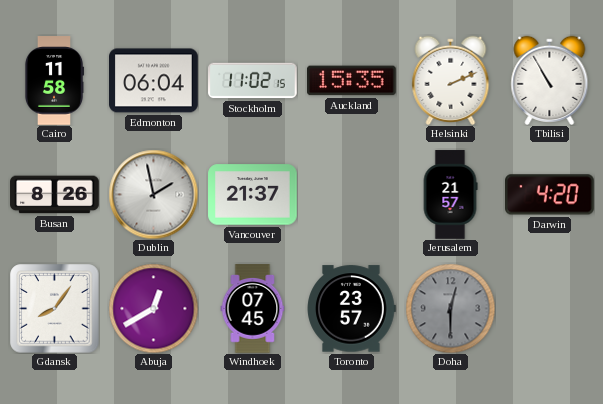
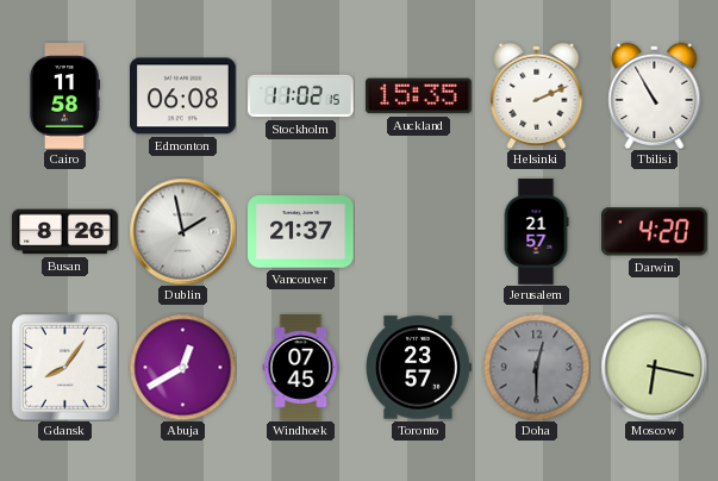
Edmonton: 06:04 -> 06:08
Moscow: none -> 6:17
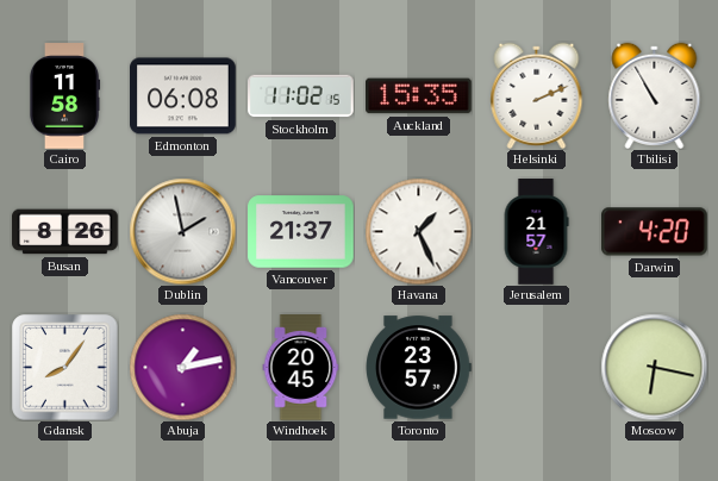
Havana: none -> 1:26
Abuja: 12:40 -> 1:13
Windhoek: 07:45 -> 20:45
Doha: 12:30 -> none
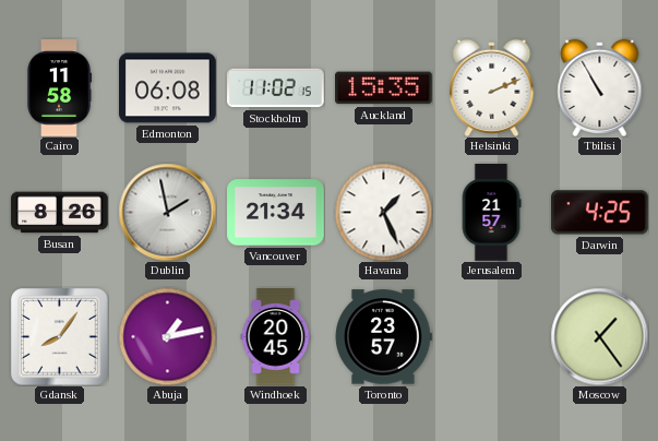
Vancouver: 21:37 -> 21:34
Darwin: 4:20 -> 4:25
Moscow: 6:17 -> 1:24
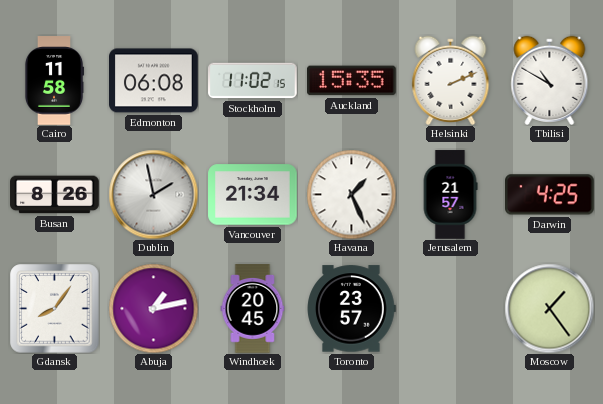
Tbilisi: 10:55 -> 10:50
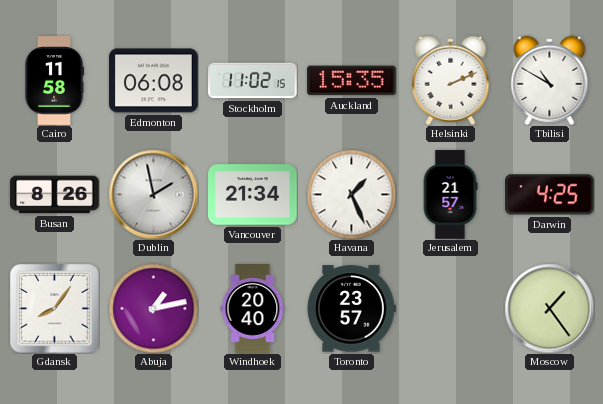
Windhoek: 20:45 -> 20:40
